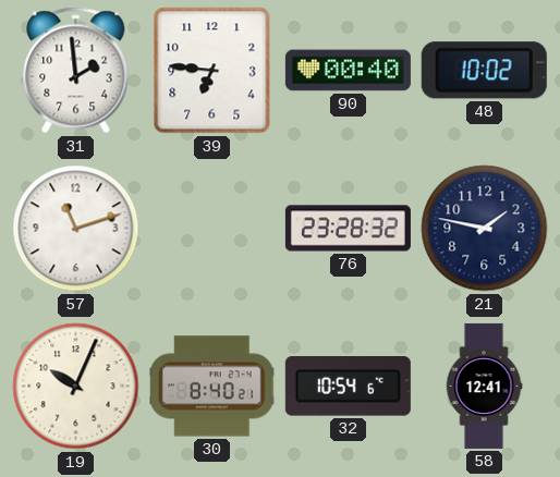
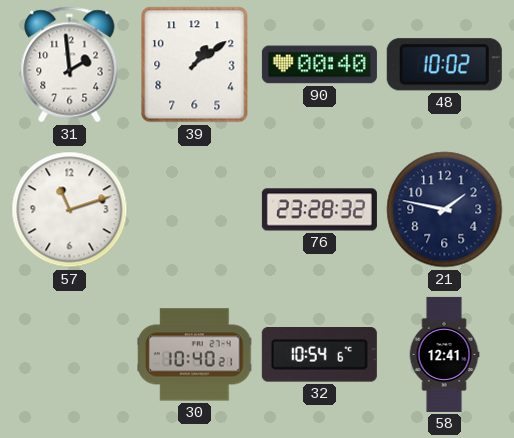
39: 6:46 -> 1:09
19: 10:04 -> none
30: 8:40 -> 10:40
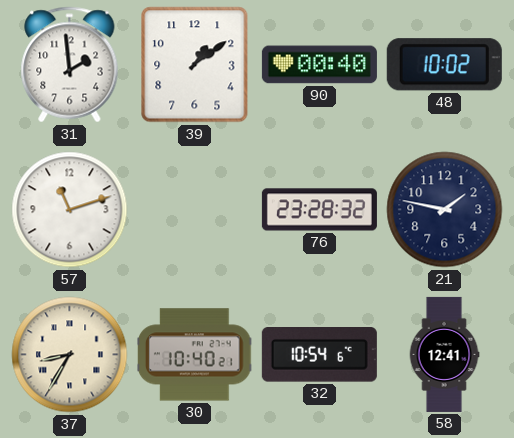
37: none -> 8:35
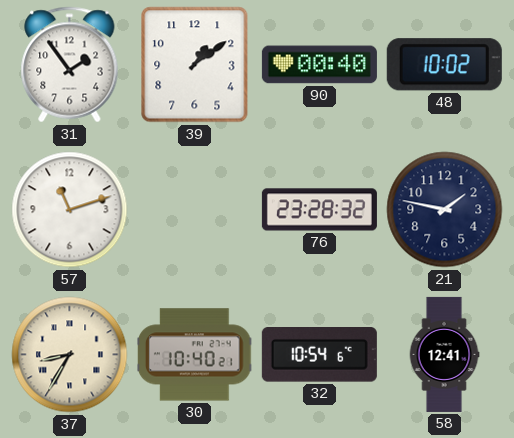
31: 1:59 -> 1:54
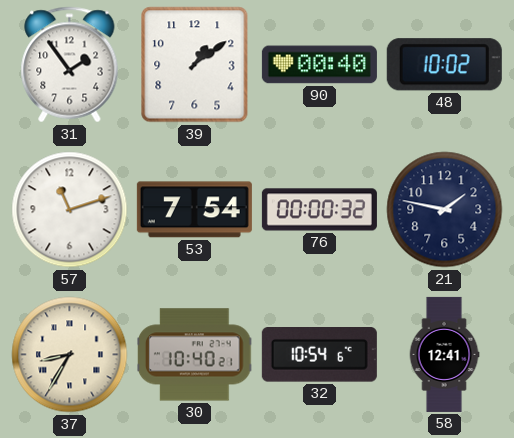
53: none -> 7:54
76: 23:28 -> 00:00
